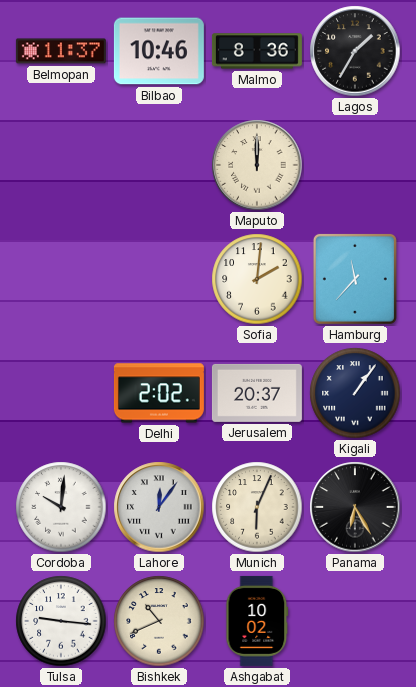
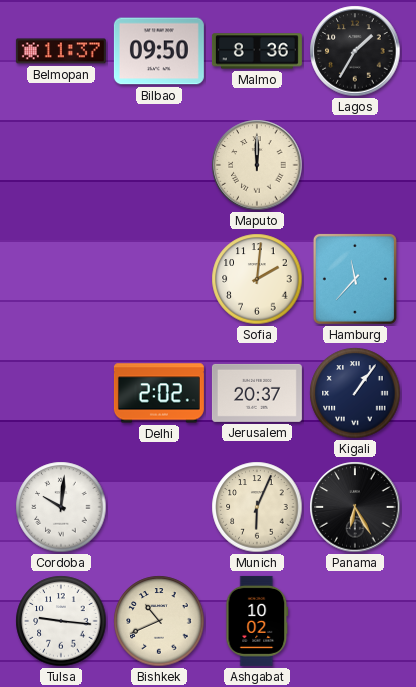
Bilbao: 10:46 -> 09:50
Lahore: 12:06 -> none
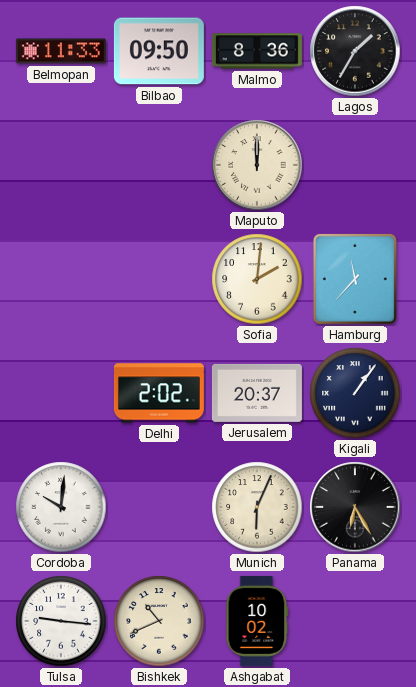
Belmopan: 11:37 -> 11:33
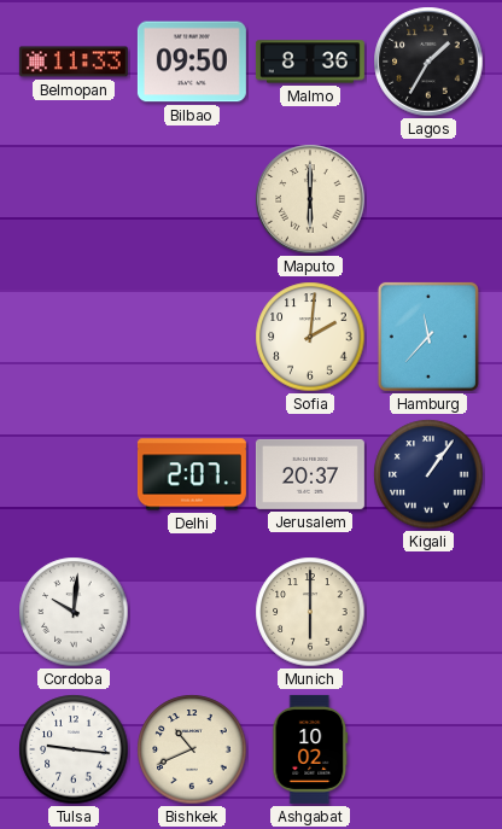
Maputo: 12:00 -> 6:00
Delhi: 2:02 -> 2:07
Munich: 6:04 -> 6:00
Panama: 6:25 -> none
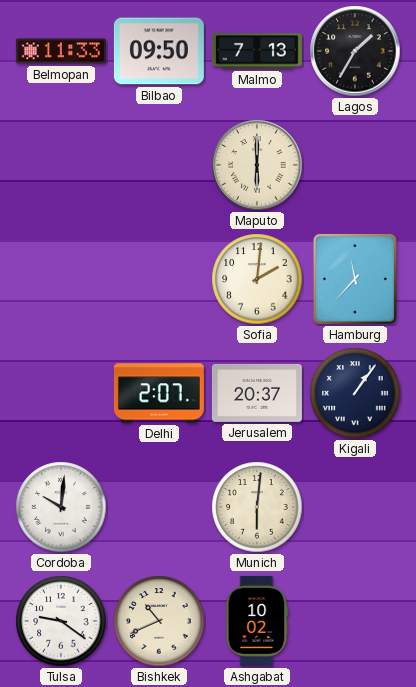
Malmo: 8:36 -> 7:13
Munich: 6:00 -> 6:01
Tulsa: 9:16 -> 9:21
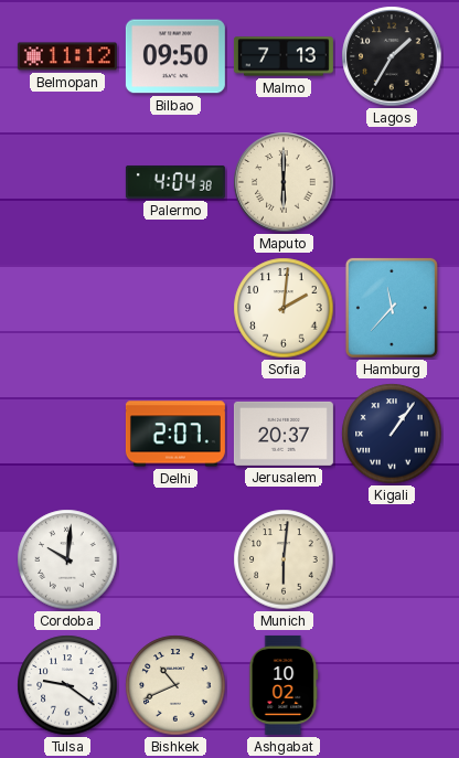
Belmopan: 11:33 -> 11:12
Palermo: none -> 4:04
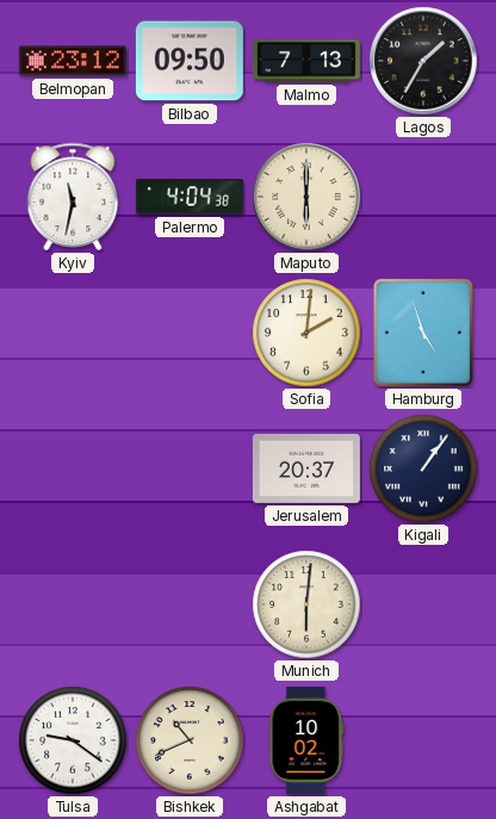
Belmopan: 11:12 -> 23:12
Kyiv: none -> 11:32
Hamburg: 11:37 -> 4:57
Delhi: 2:07 -> none
Cordoba: 10:01 -> none
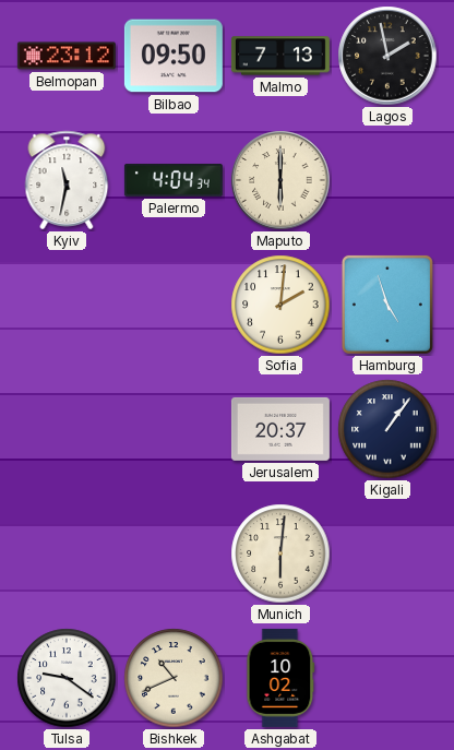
Lagos: 1:35 -> 1:58
Palermo: 4:04:38 -> 4:04:34
